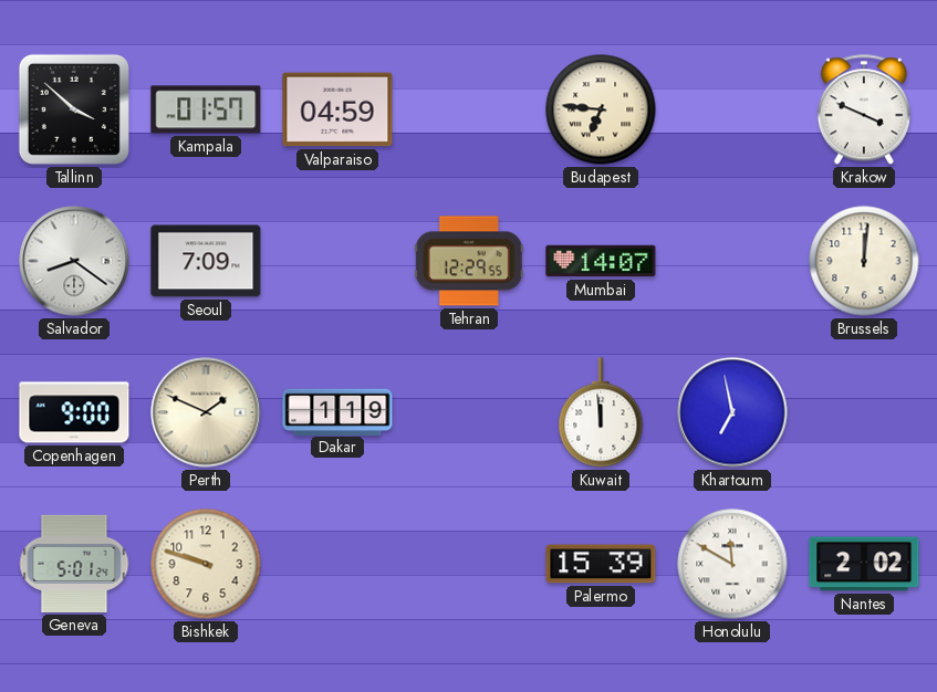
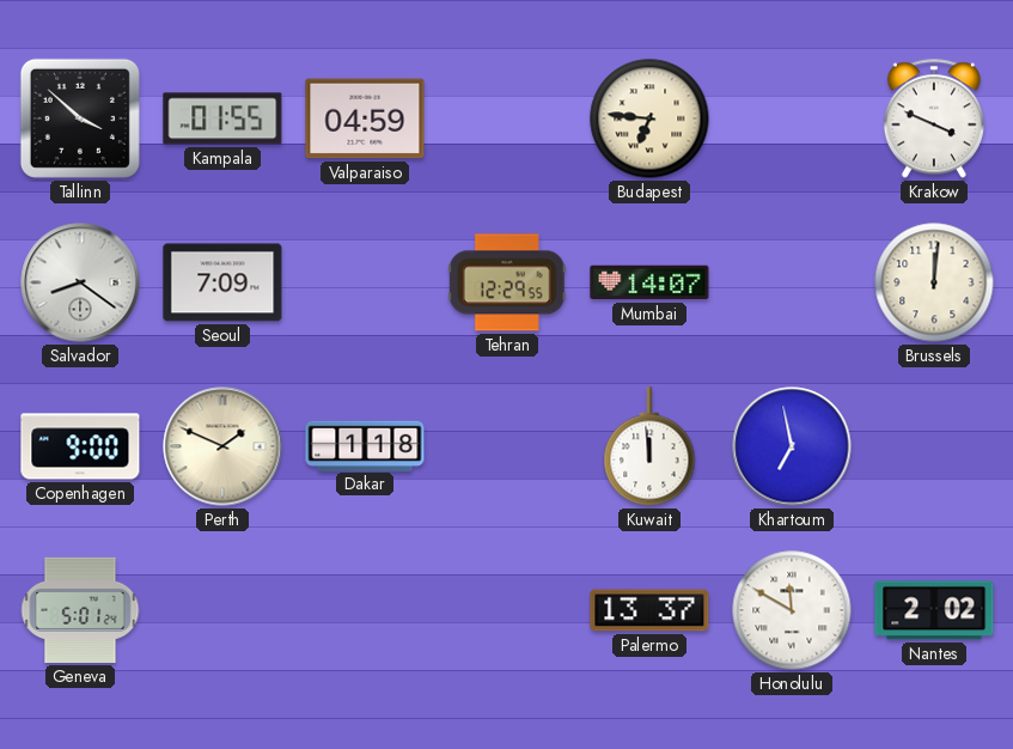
Kampala: 01:57 -> 01:55
Dakar: 1:19 -> 1:18
Bishkek: 9:48 -> none
Palermo: 15:39 -> 13:37
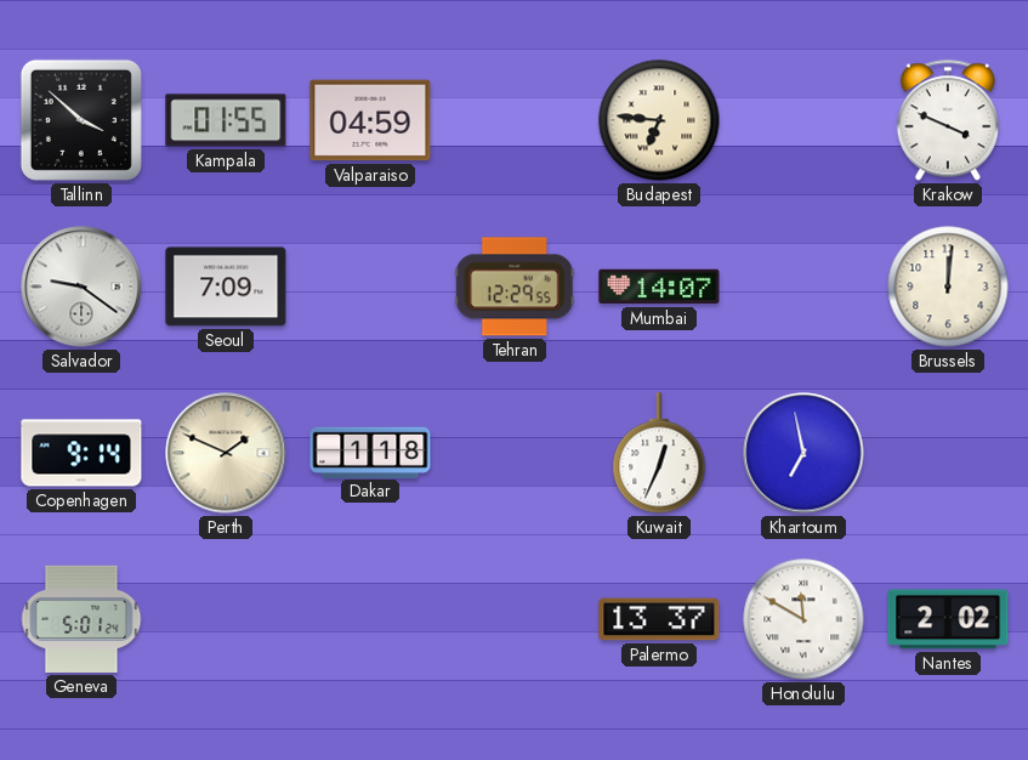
Salvador: 8:21 -> 9:21
Copenhagen: 9:00 -> 9:14
Kuwait: 11:59 -> 12:34
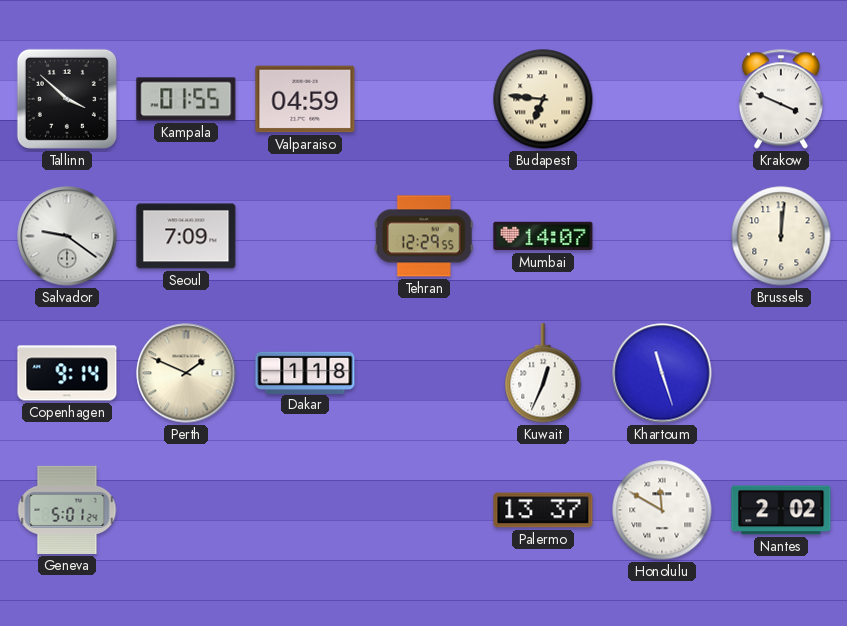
Khartoum: 6:58 -> 11:27
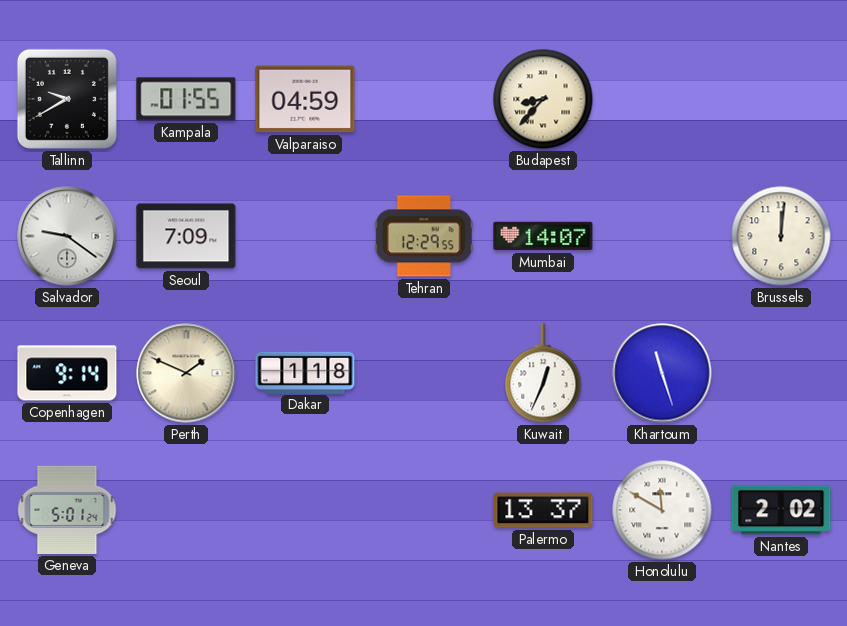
Tallinn: 3:52 -> 9:40
Budapest: 6:46 -> 8:37
Krakow: 3:49 -> none
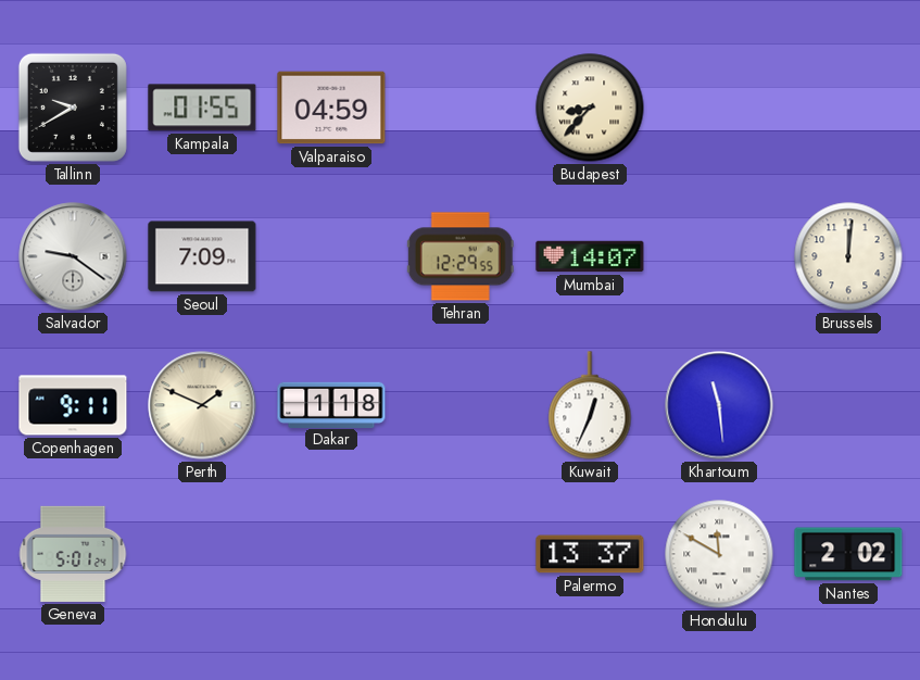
Copenhagen: 9:14 -> 9:11
Khartoum: 11:27 -> 11:29
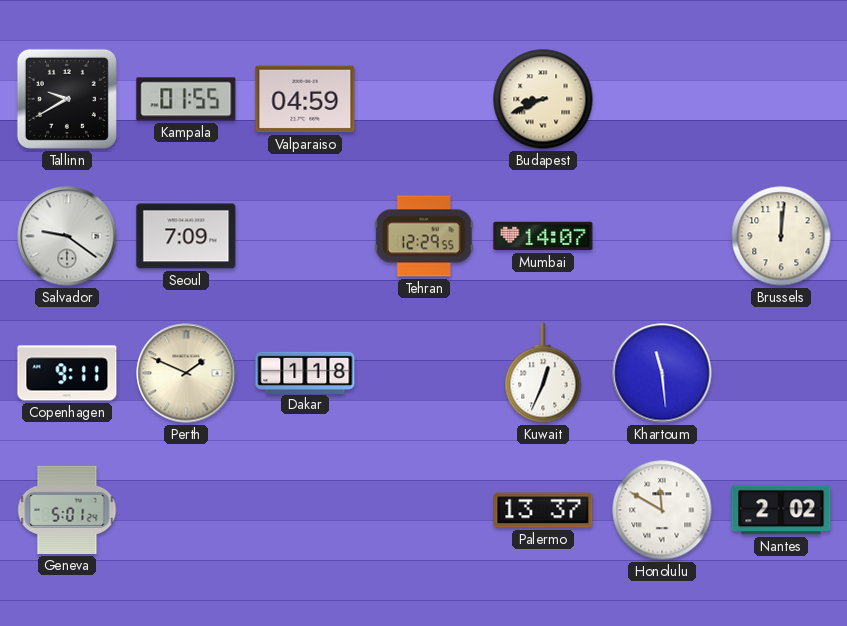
Budapest: 8:37 -> 8:41
